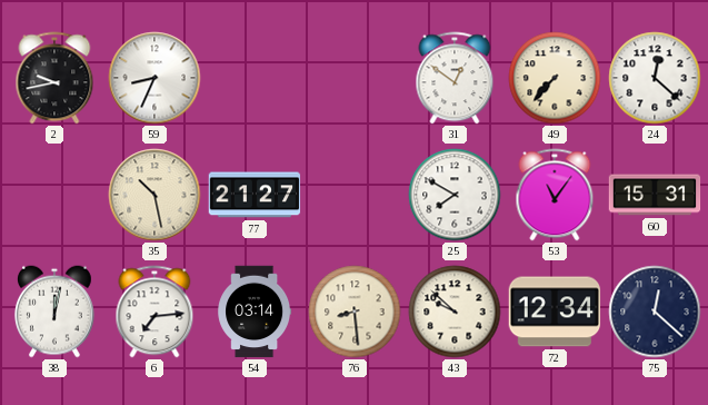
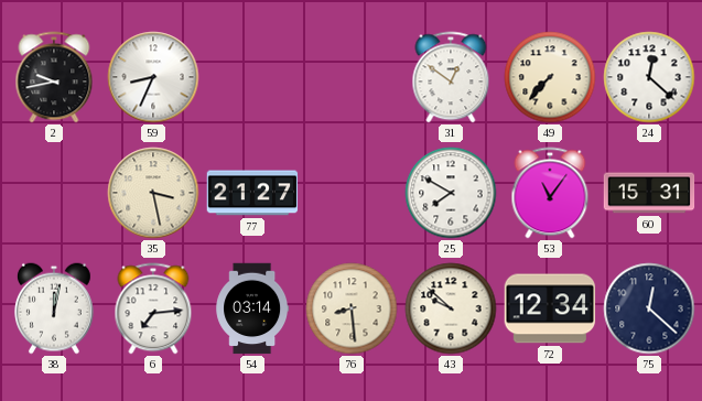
35: 10:28 -> 3:28
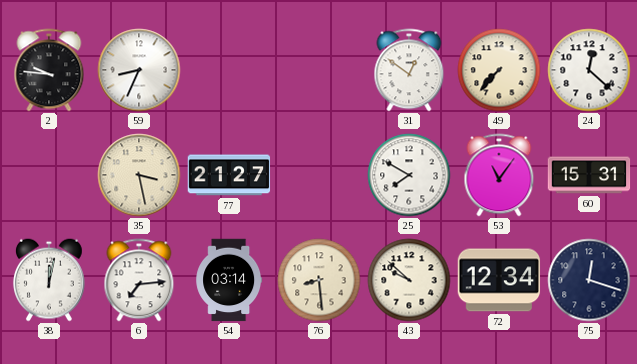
2: 9:43 -> 9:46
75: 12:22 -> 12:18
